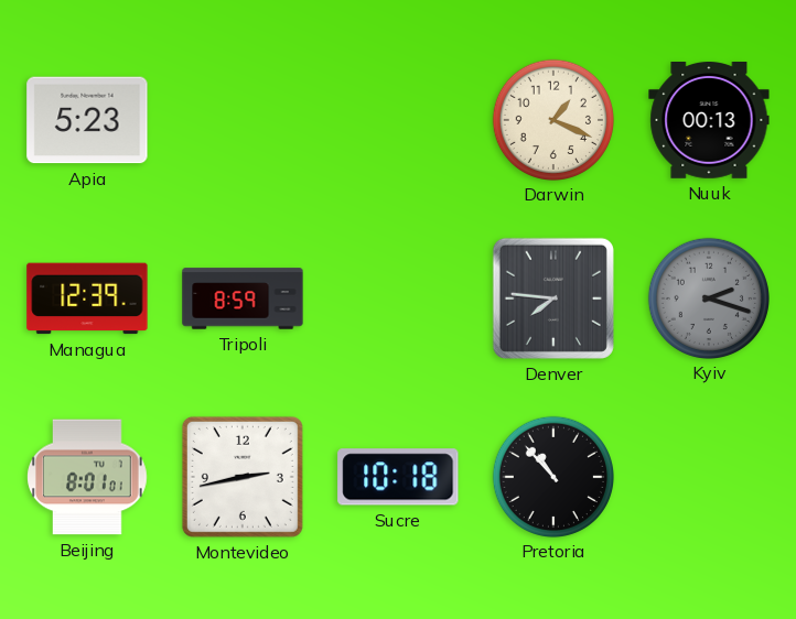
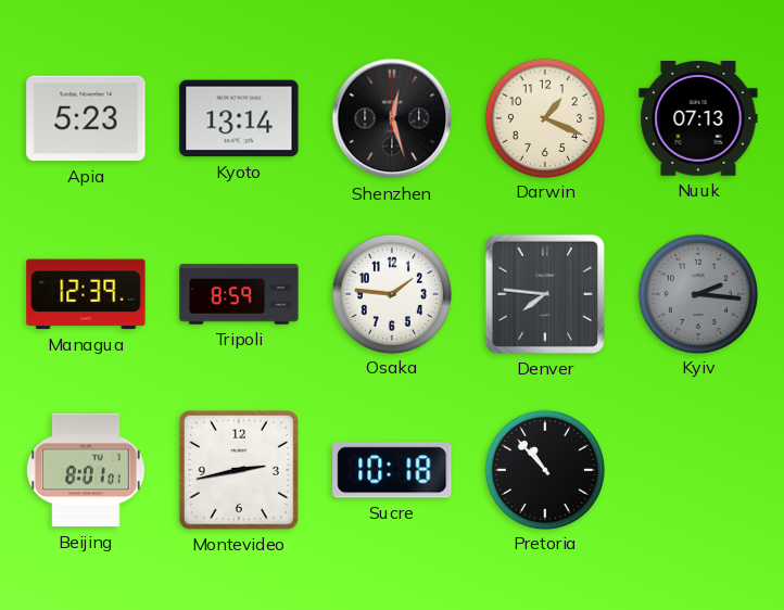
Kyoto: none -> 13:14
Shenzhen: none -> 12:27
Nuuk: 00:13 -> 07:13
Osaka: none -> 1:46
Kyiv: 2:18 -> 2:16
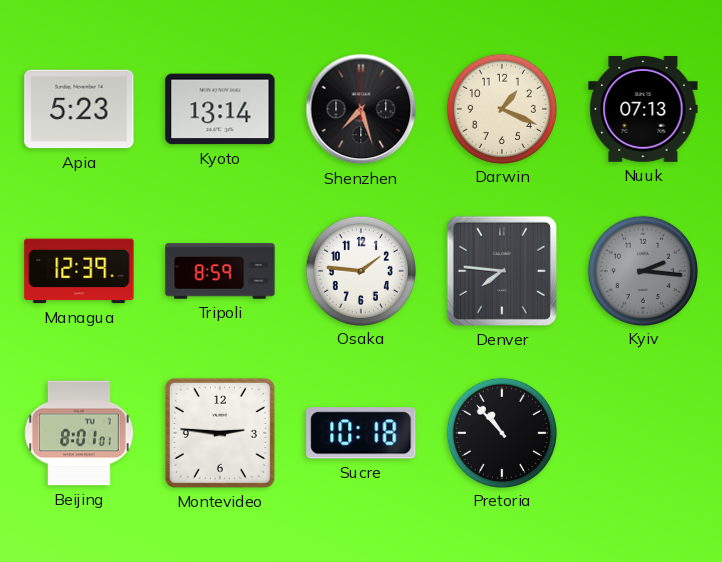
Shenzhen: 12:27 -> 7:27
Montevideo: 2:43 -> 2:46
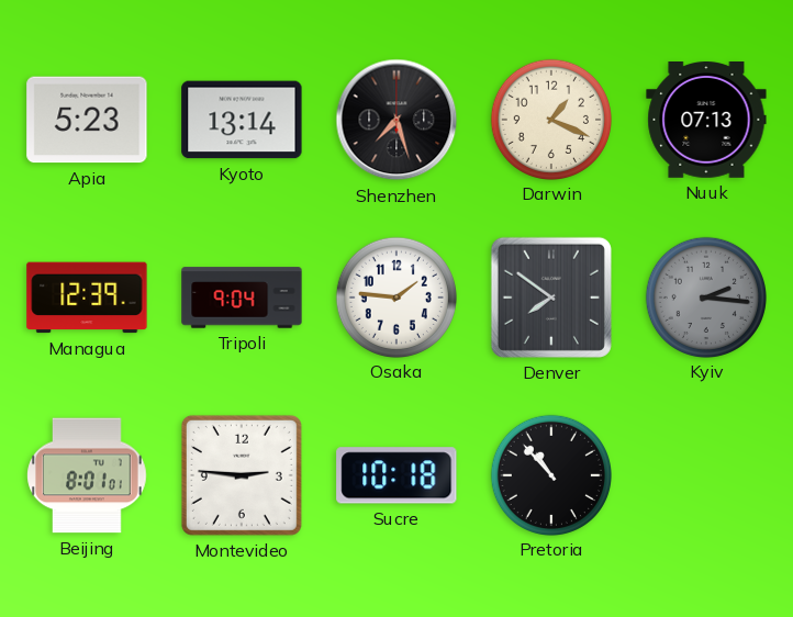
Tripoli: 8:59 -> 9:04
Denver: 7:46 -> 7:51
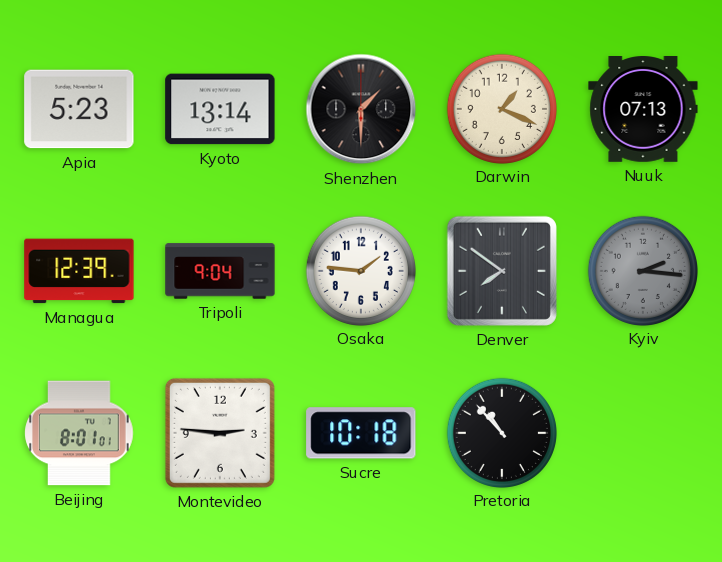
Shenzhen: 7:27 -> 1:30
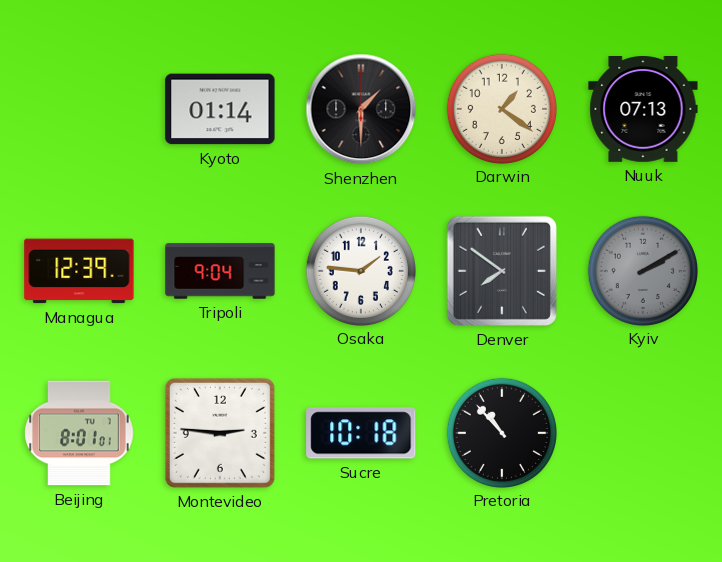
Apia: 5:23 -> none
Kyoto: 13:14 -> 01:14
Darwin: 1:19 -> 1:21
Kyiv: 2:16 -> 2:10
